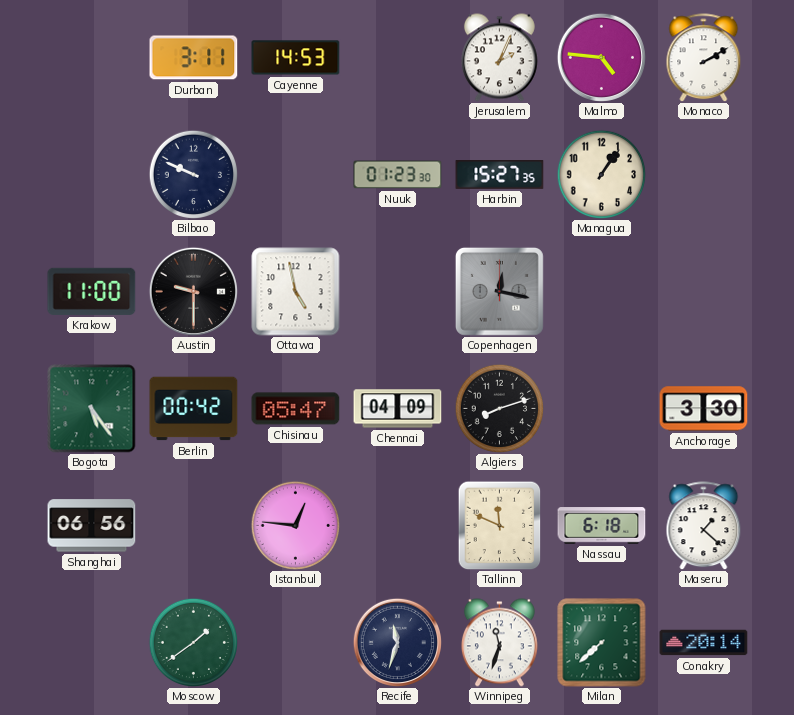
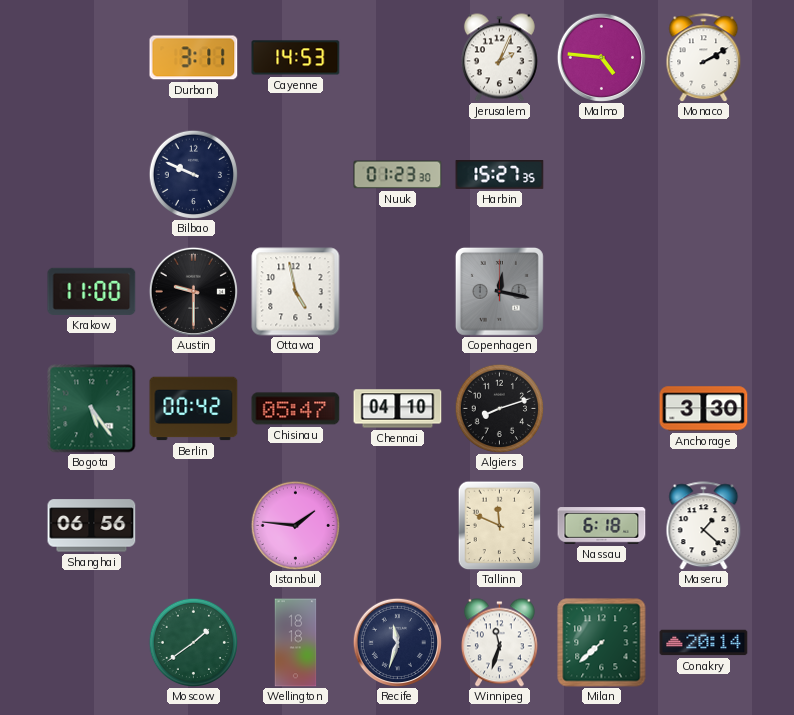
Managua: 1:06 -> none
Chennai: 04:09 -> 04:10
Istanbul: 12:46 -> 1:46
Wellington: none -> 18:18
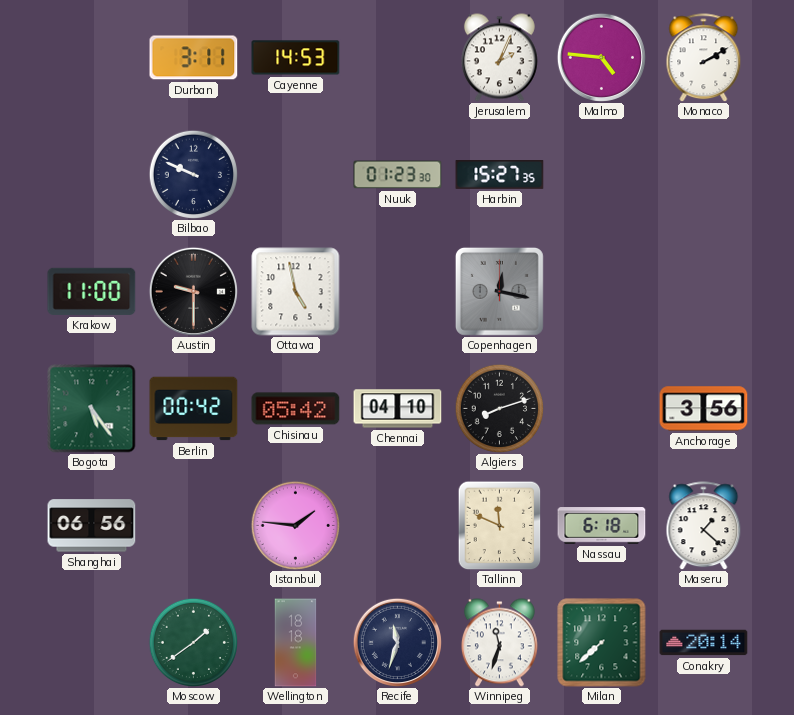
Chisinau: 05:47 -> 05:42
Anchorage: 3:30 -> 3:56
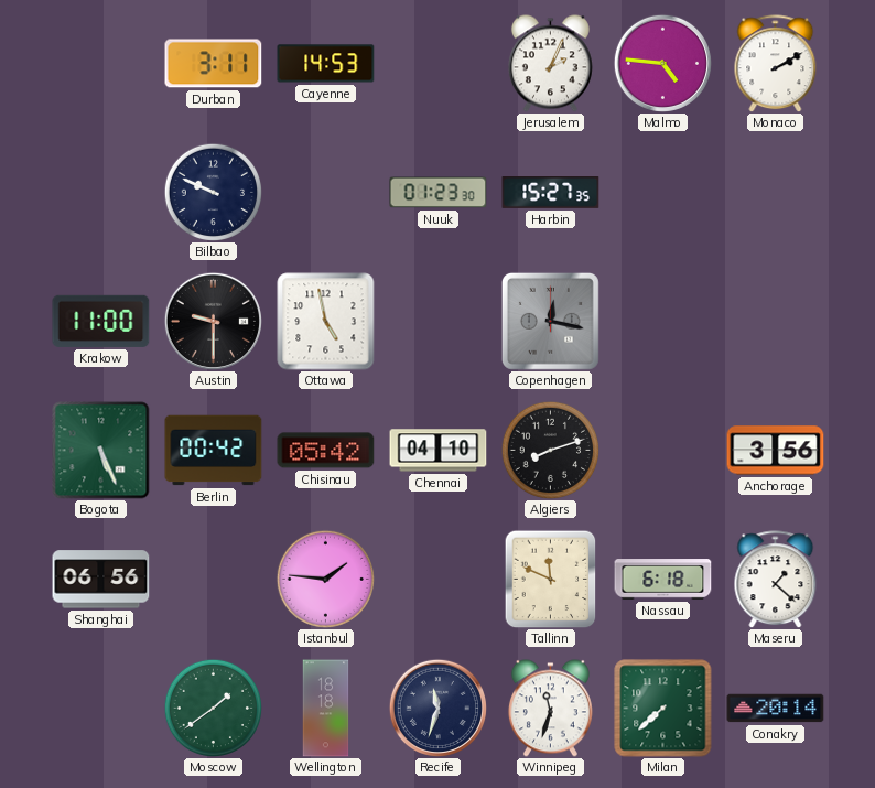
Bogota: 5:24 -> 5:26
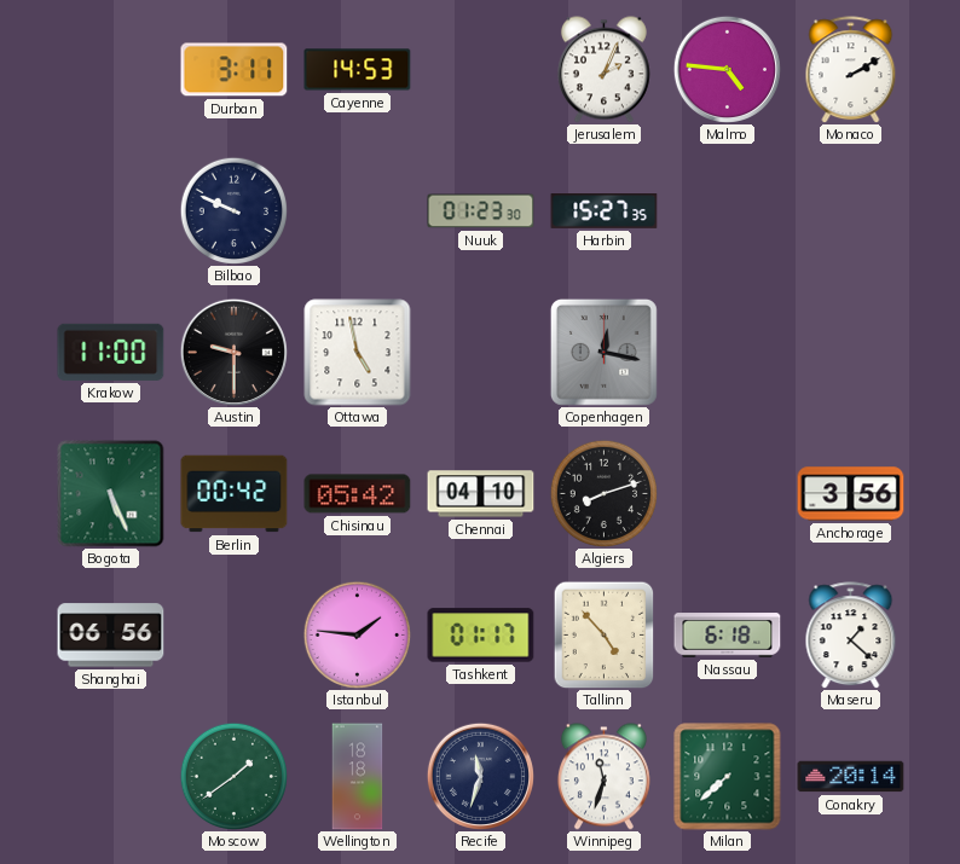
Tashkent: none -> 01:17
Tallinn: 11:49 -> 4:53
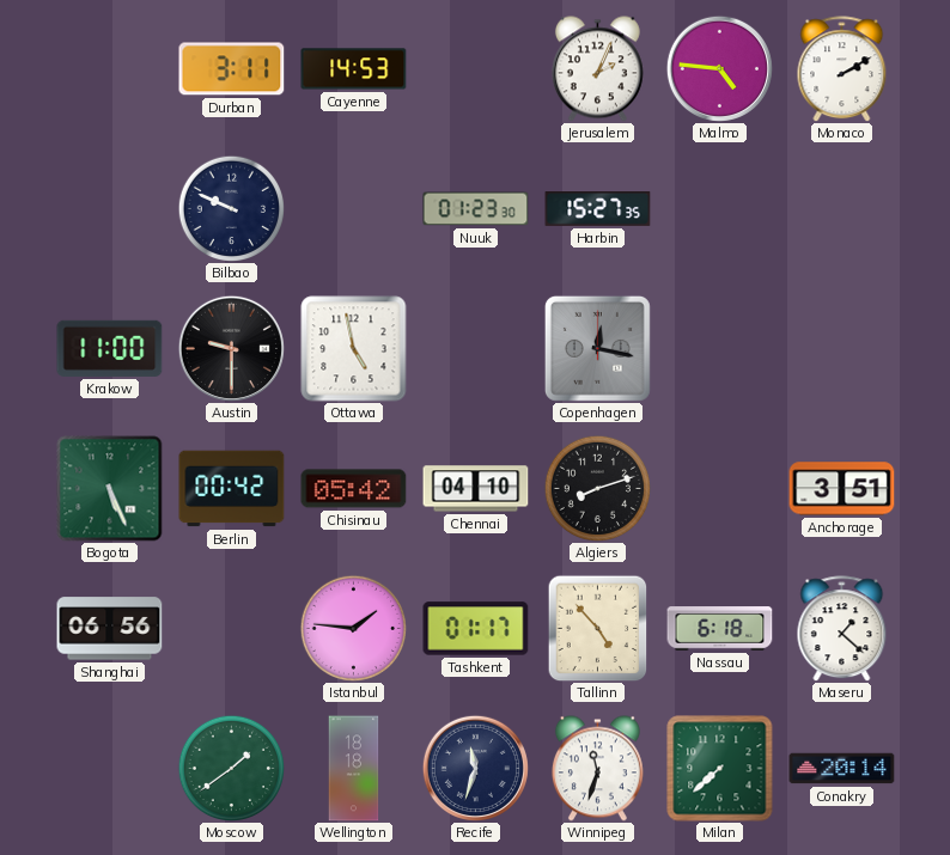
Anchorage: 3:56 -> 3:51
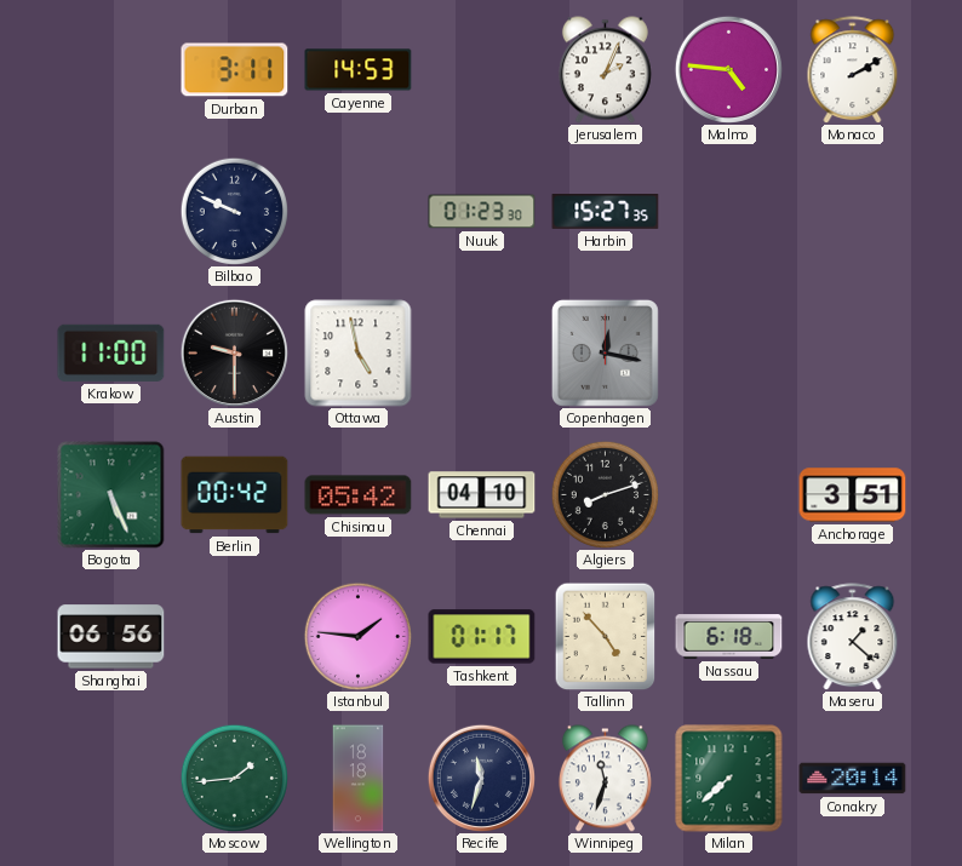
Moscow: 1:39 -> 1:44
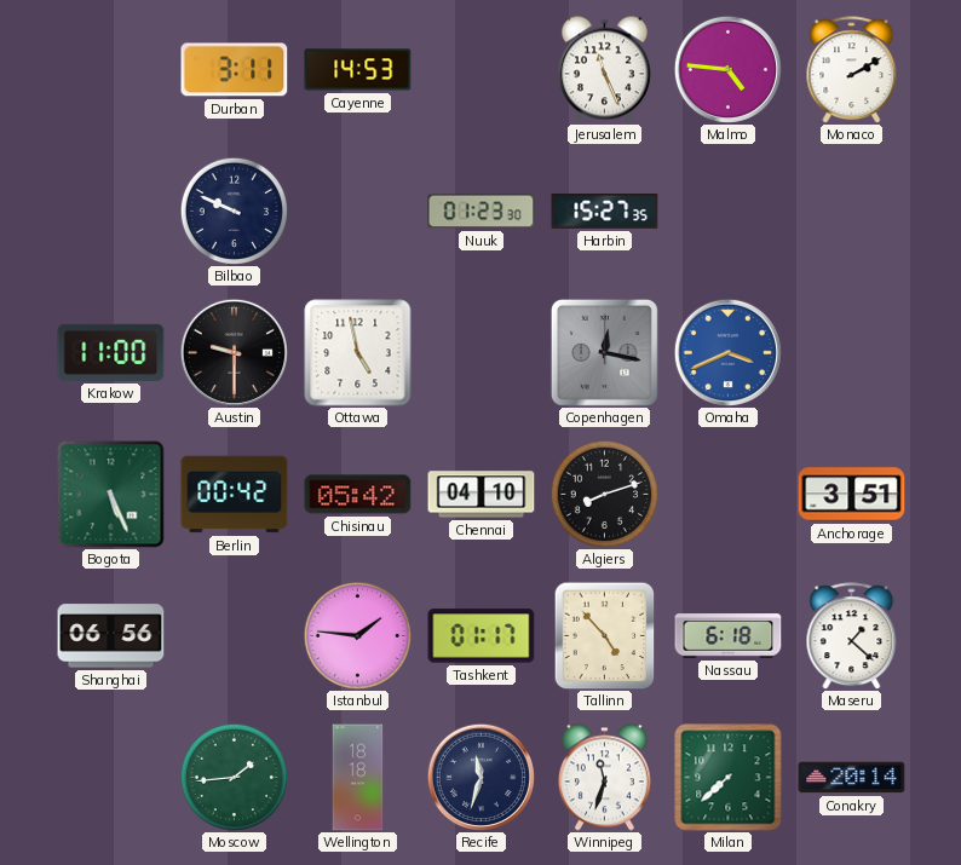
Jerusalem: 2:04 -> 11:26
Omaha: none -> 3:41
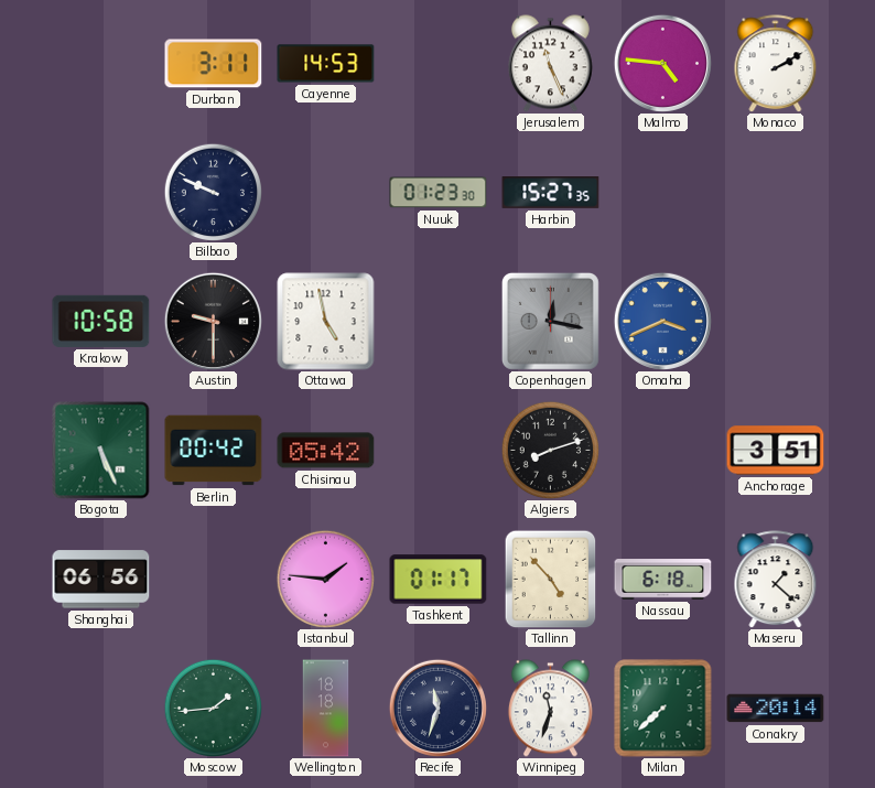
Krakow: 11:00 -> 10:58
Chennai: 04:10 -> none
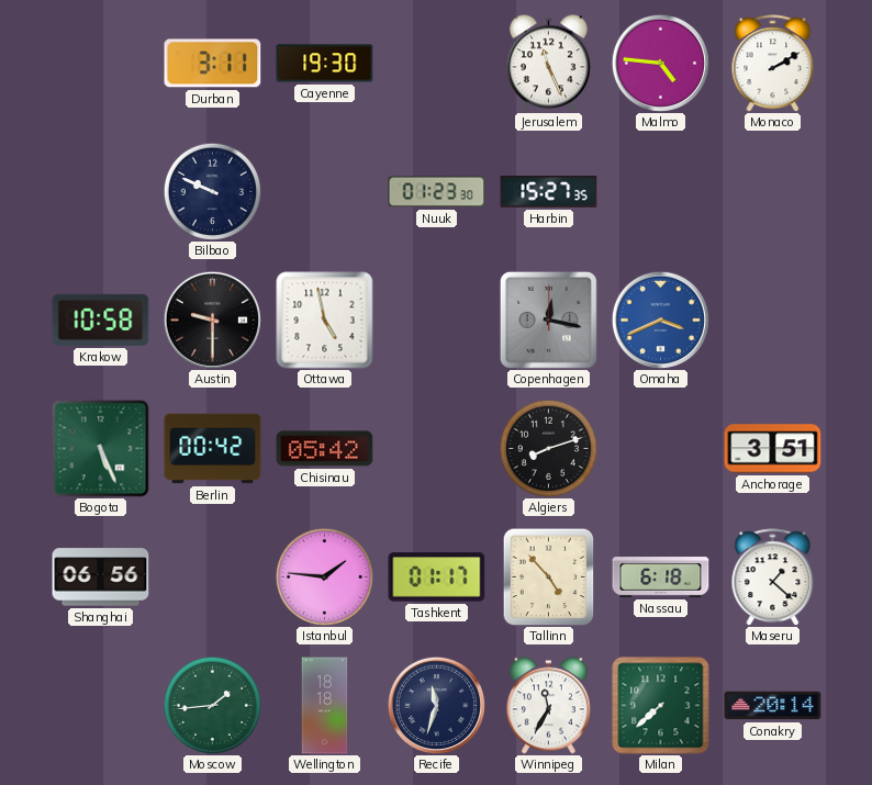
Cayenne: 14:53 -> 19:30
Winnipeg: 11:33 -> 11:35
